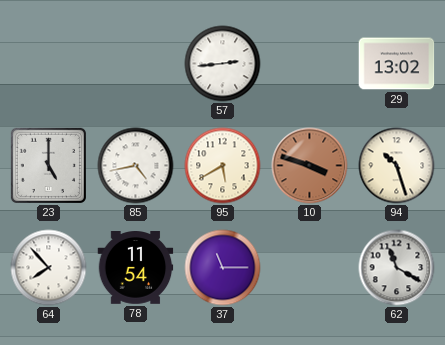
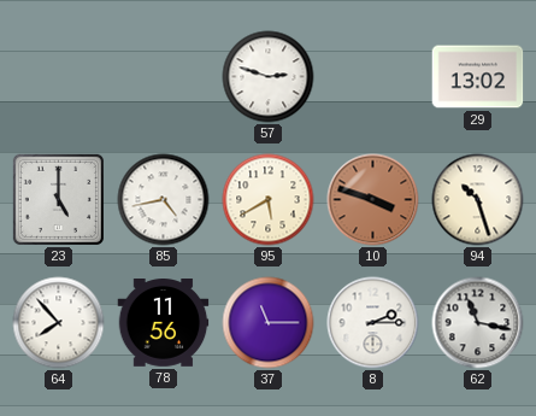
57: 2:44 -> 2:48
78: 11:54 -> 11:56
8: none -> 2:15
62: 11:20 -> 11:17
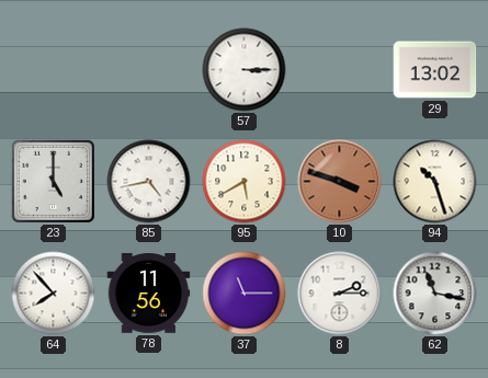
57: 2:48 -> 3:15
